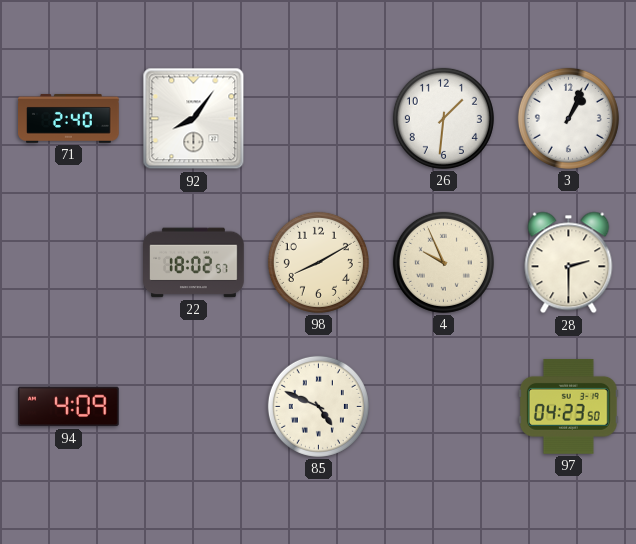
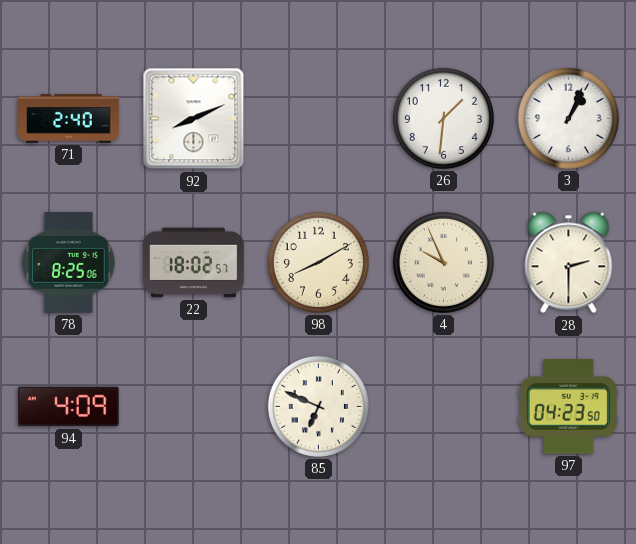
92: 8:06 -> 8:11
78: none -> 8:25
85: 4:49 -> 6:49
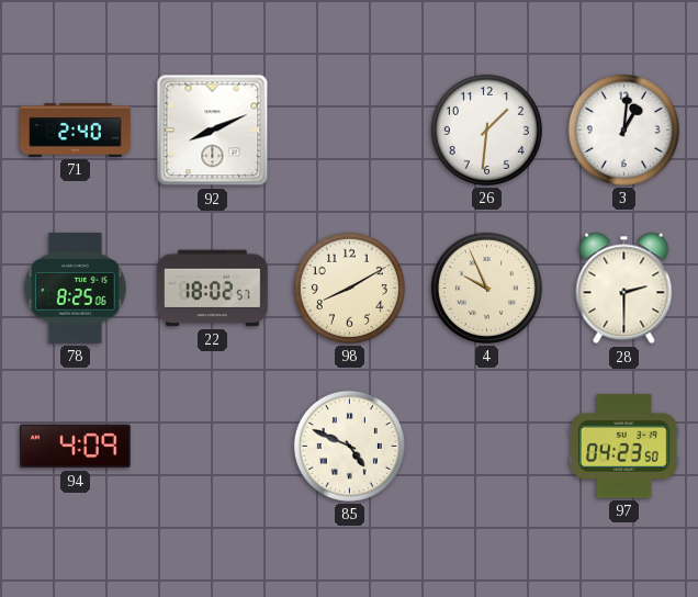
3: 1:04 -> 1:01
85: 6:49 -> 4:49
